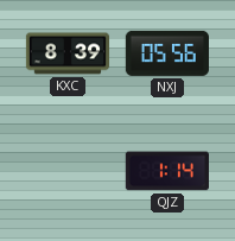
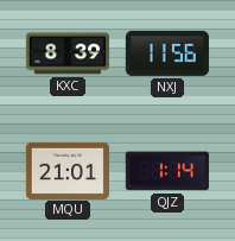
NXJ: 05:56 -> 11:56
MQU: none -> 21:01
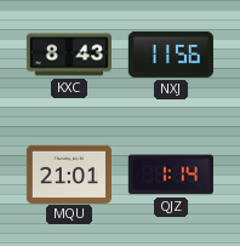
KXC: 8:39 -> 8:43
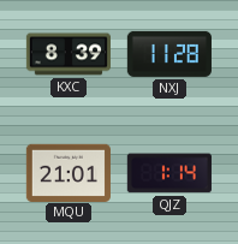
KXC: 8:43 -> 8:39
NXJ: 11:56 -> 11:28
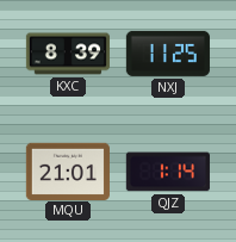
NXJ: 11:28 -> 11:25
